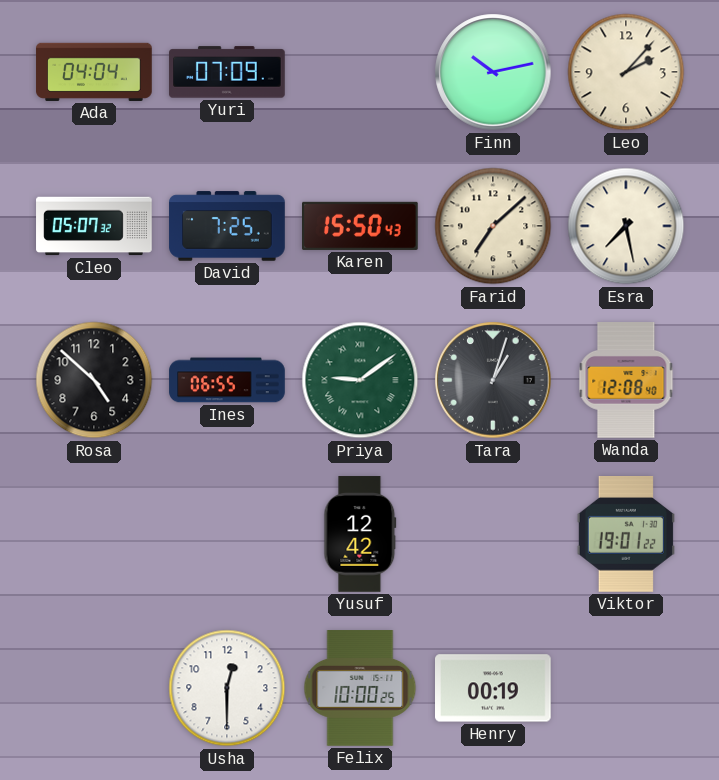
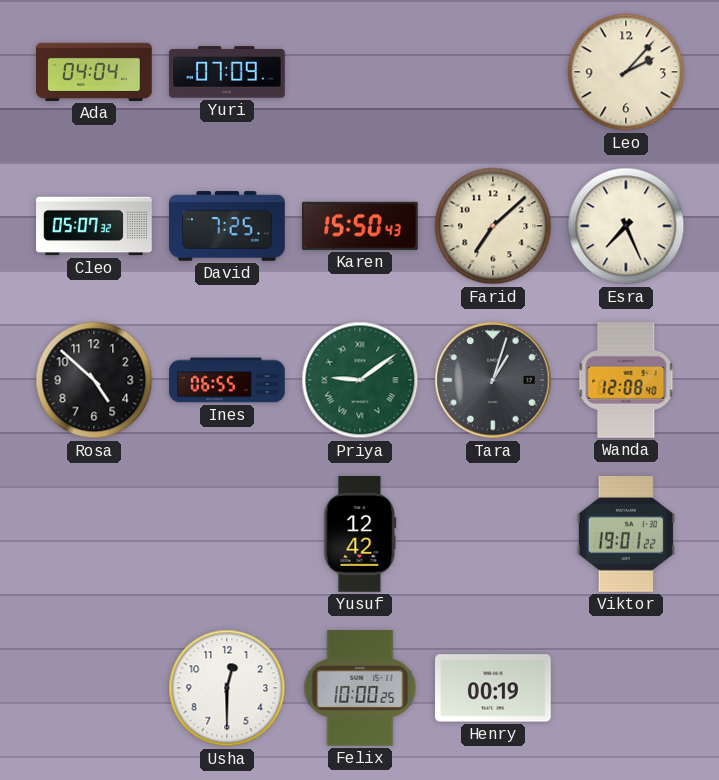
Finn: 10:13 -> none
Esra: 7:28 -> 7:26
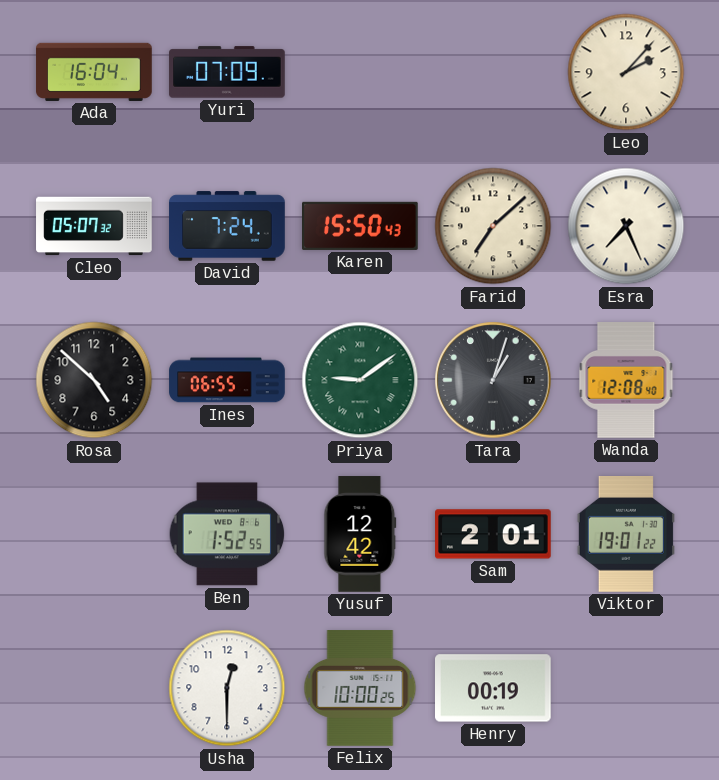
Ada: 04:04 -> 16:04
David: 7:25 -> 7:24
Ben: none -> 1:52
Sam: none -> 2:01
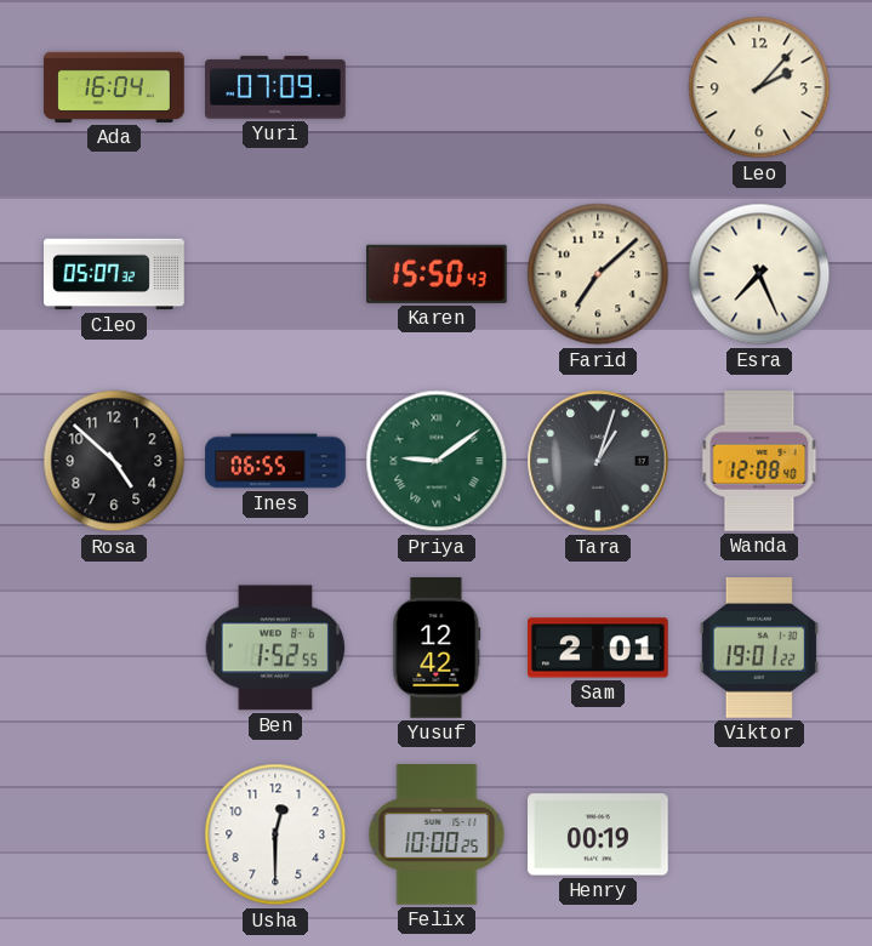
David: 7:24 -> none
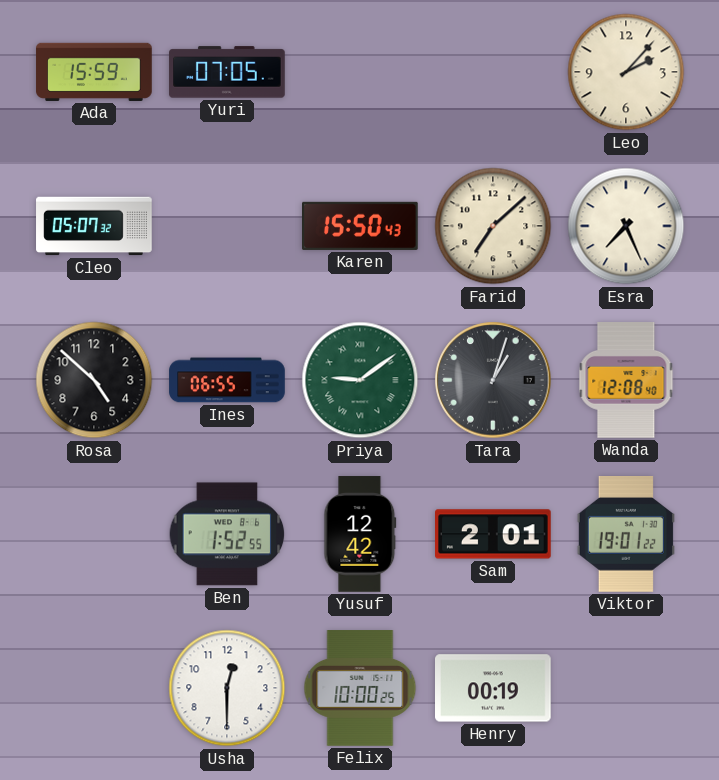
Ada: 16:04 -> 15:59
Yuri: 07:09 -> 07:05
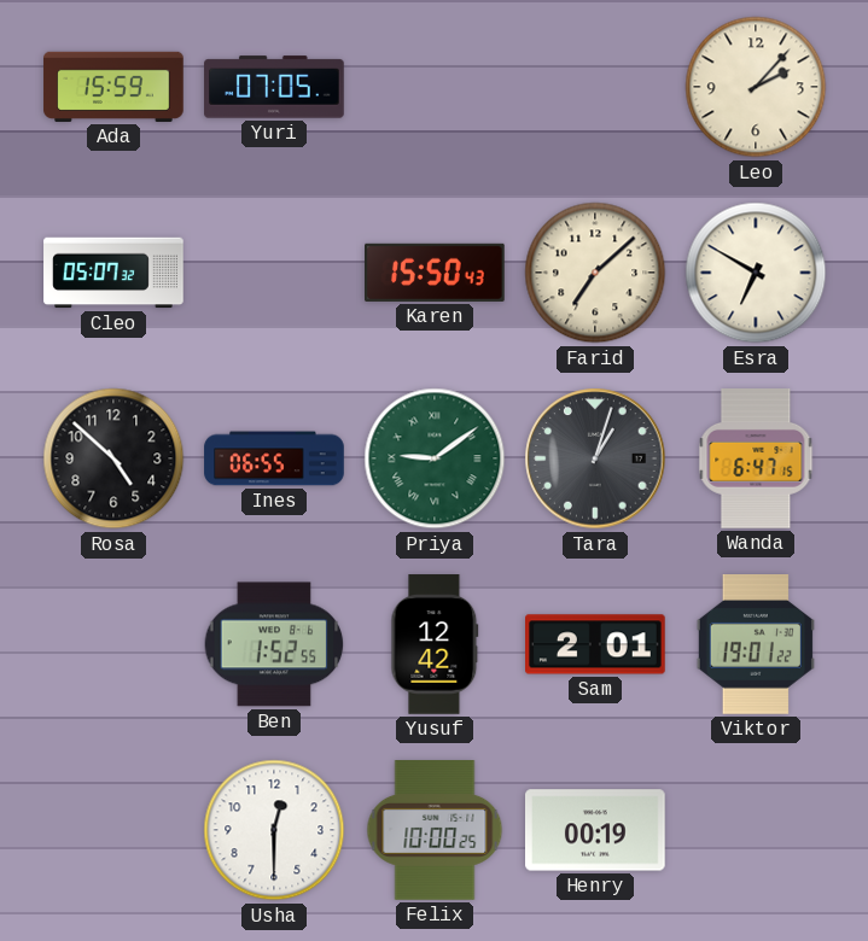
Esra: 7:26 -> 6:50
Wanda: 12:08 -> 6:47
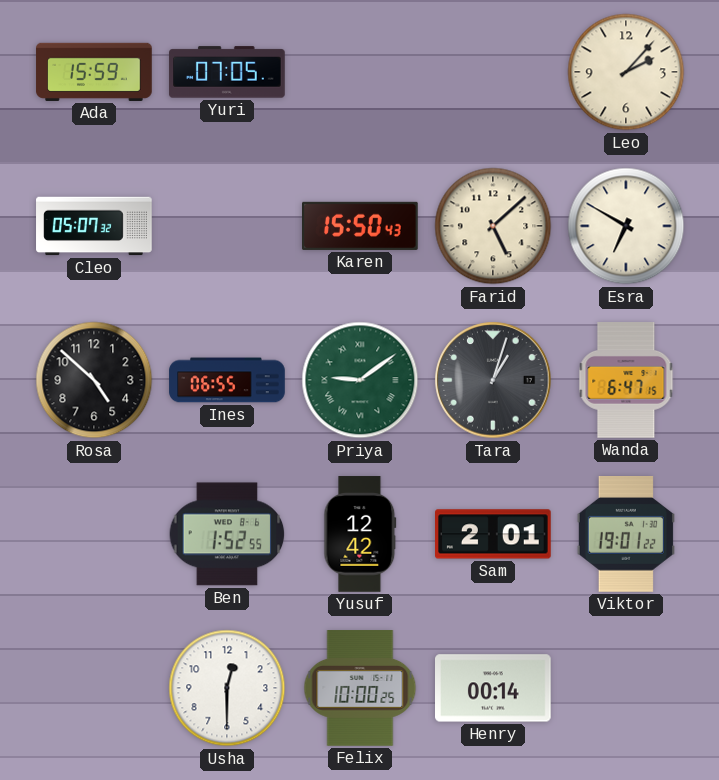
Farid: 7:08 -> 5:08
Henry: 00:19 -> 00:14
